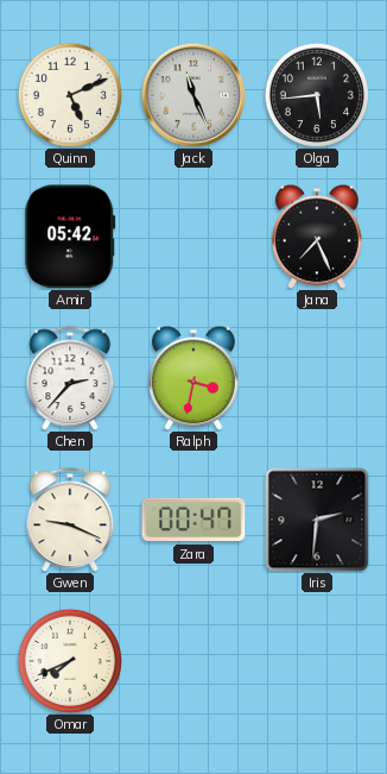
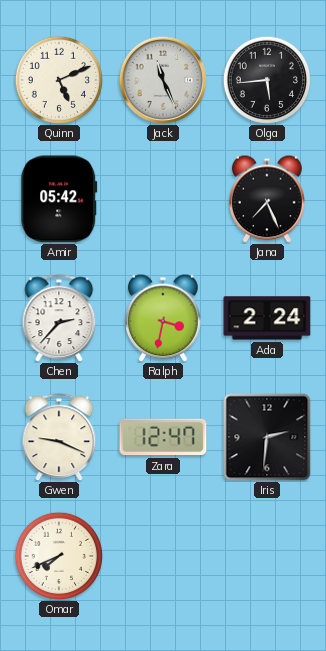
Ada: none -> 2:24
Zara: 00:47 -> 12:47
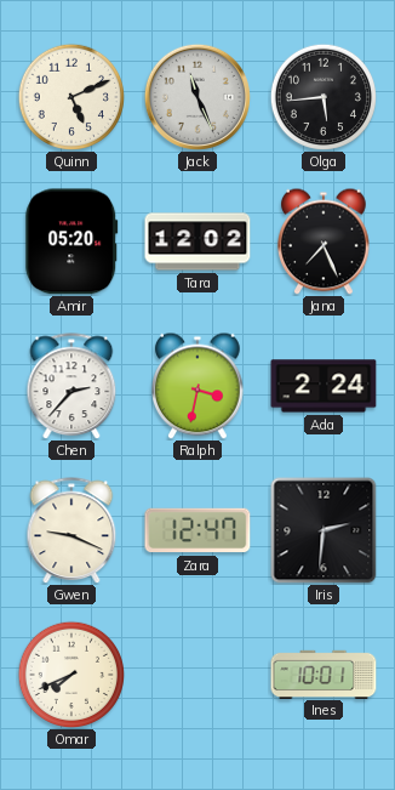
Amir: 05:42 -> 05:20
Tara: none -> 12:02
Ines: none -> 10:01
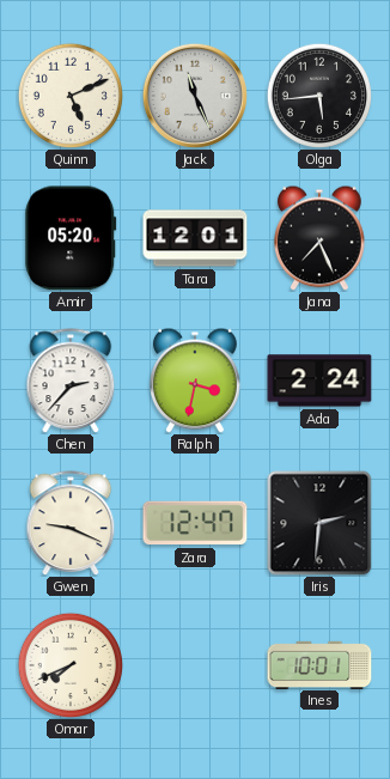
Tara: 12:02 -> 12:01
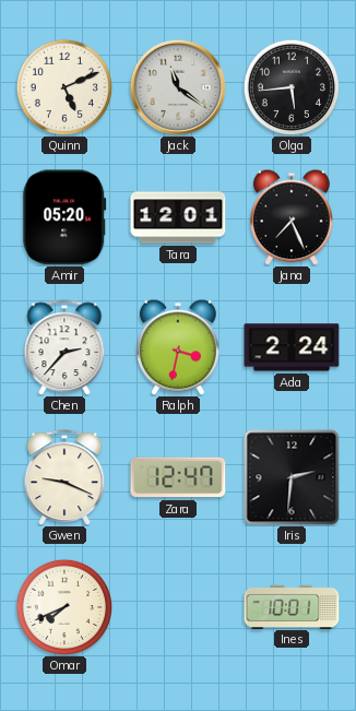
Jack: 11:26 -> 11:21
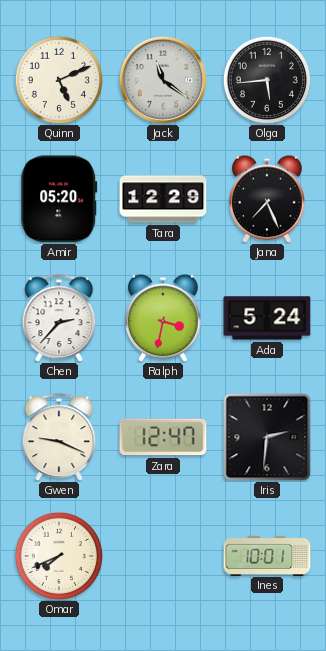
Tara: 12:01 -> 12:29
Ada: 2:24 -> 5:24
